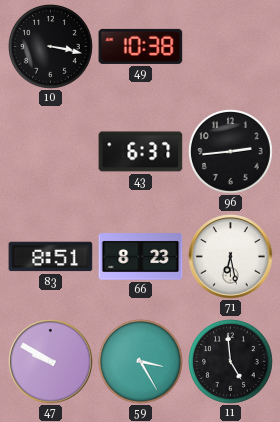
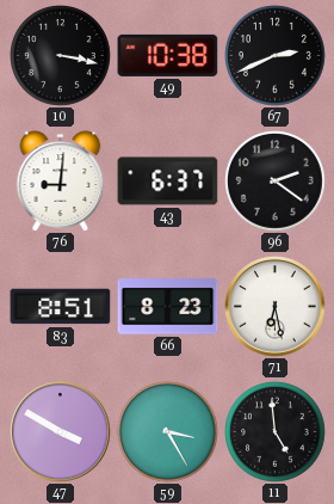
67: none -> 2:41
76: none -> 9:01
96: 2:44 -> 2:21
47: 9:50 -> 3:50
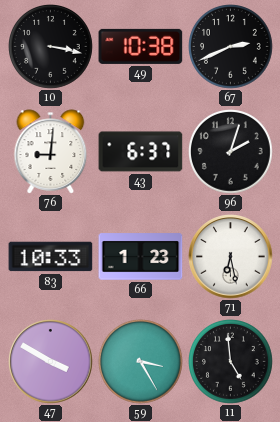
96: 2:21 -> 2:03
83: 8:51 -> 10:33
66: 8:23 -> 1:23
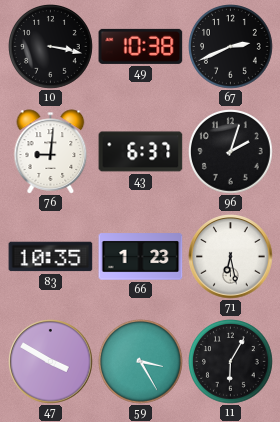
83: 10:33 -> 10:35
11: 4:59 -> 6:05
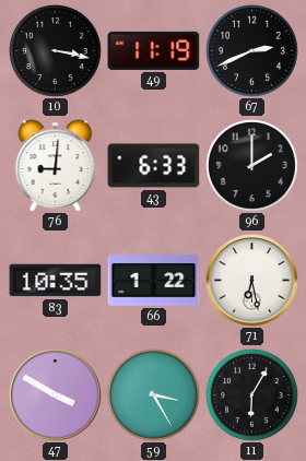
49: 10:38 -> 11:19
43: 6:37 -> 6:33
96: 2:03 -> 2:00
66: 1:23 -> 1:22
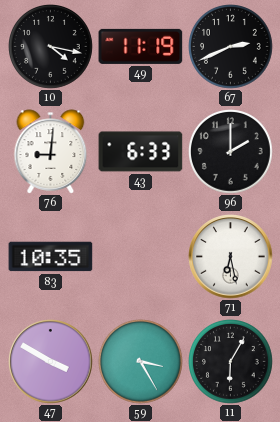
10: 3:17 -> 4:17
66: 1:22 -> none
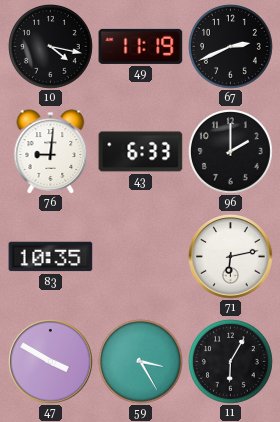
71: 6:28 -> 6:13
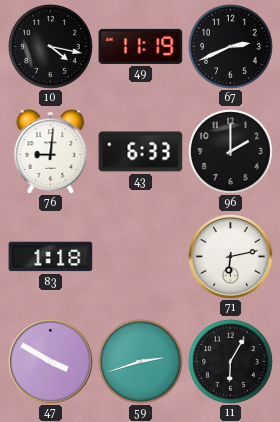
83: 10:35 -> 1:18
59: 3:25 -> 2:42
